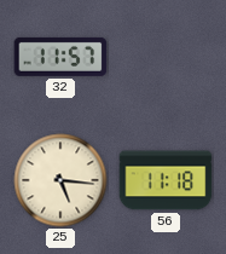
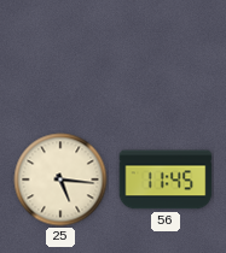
32: 11:57 -> none
56: 11:18 -> 11:45
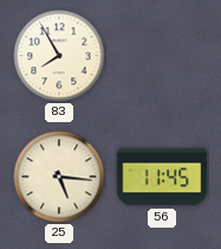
83: none -> 7:55
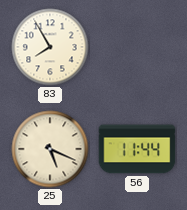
25: 5:16 -> 5:19
56: 11:45 -> 11:44
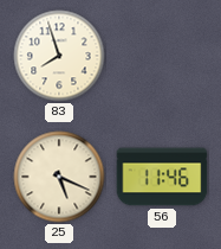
83: 7:55 -> 7:57
56: 11:44 -> 11:46
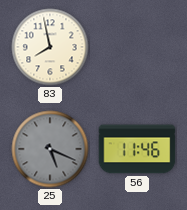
83: 7:57 -> 7:58
25 dial: cream -> grey
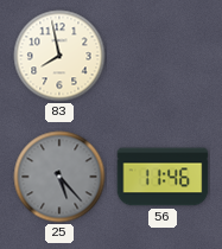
25: 5:19 -> 5:23
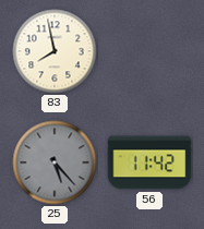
56: 11:46 -> 11:42
